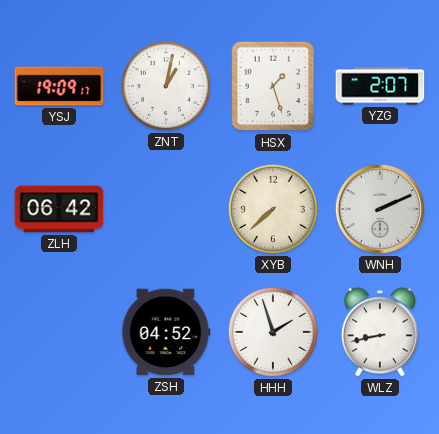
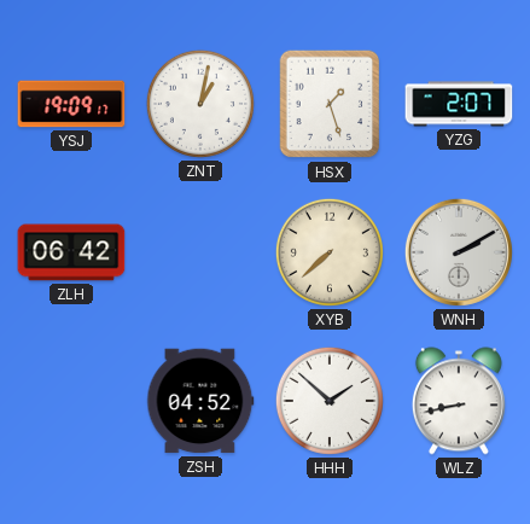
WNH: 2:11 -> 2:10
HHH: 1:57 -> 1:52
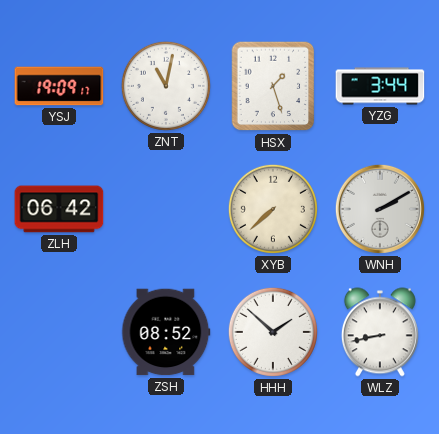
ZNT: 1:02 -> 11:02
YZG: 2:07 -> 3:44
ZSH: 04:52 -> 08:52
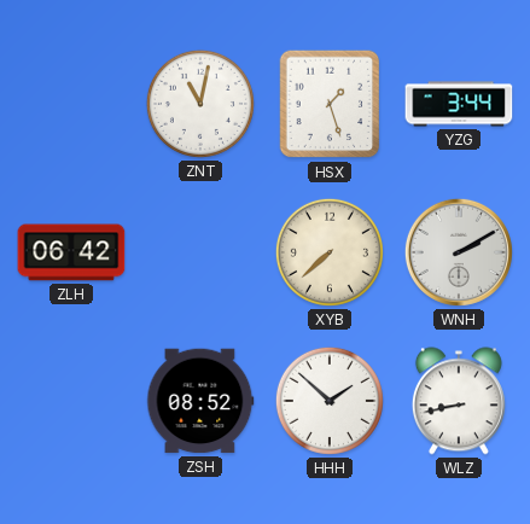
YSJ: 19:09 -> none
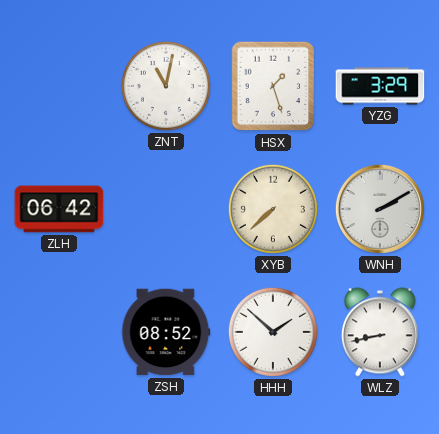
YZG: 3:44 -> 3:29
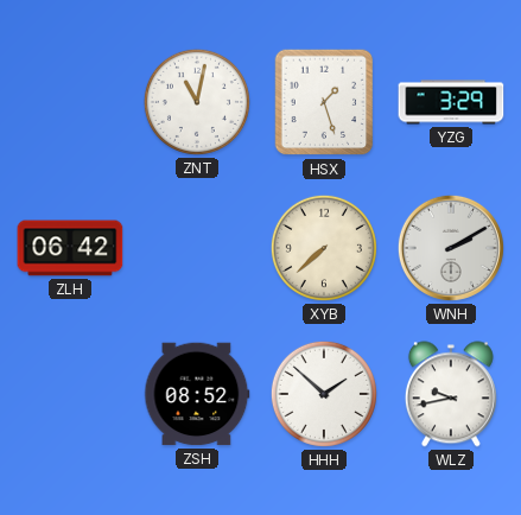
WLZ: 8:43 -> 9:43
